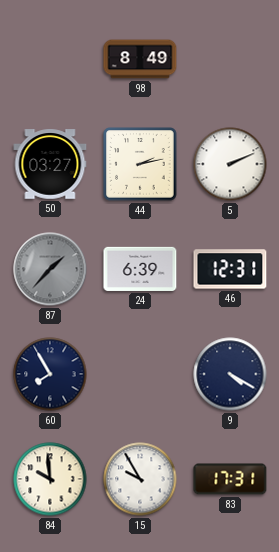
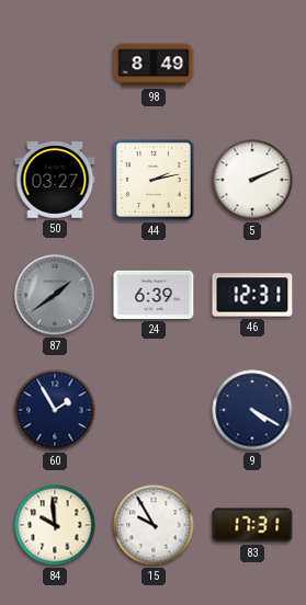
87: 1:37 -> 1:39
60: 7:55 -> 1:55
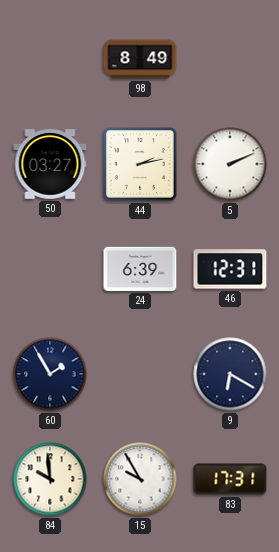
87: 1:39 -> none
9: 4:20 -> 6:20
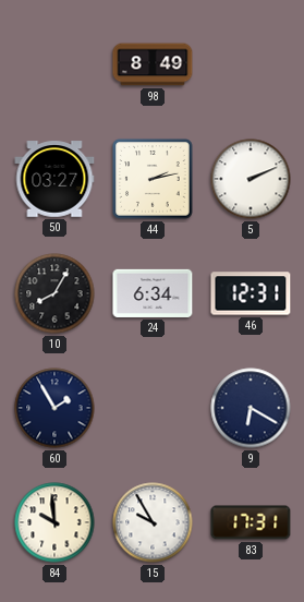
10: none -> 8:05
24: 6:39 -> 6:34
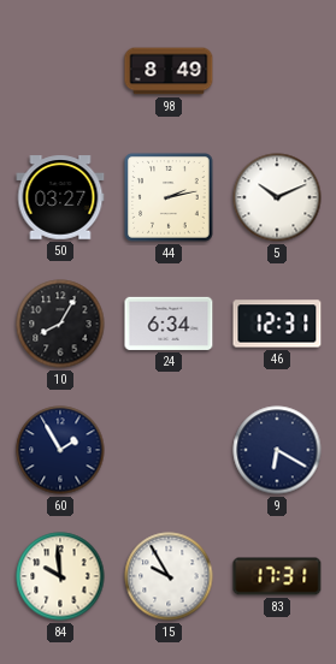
5: 2:11 -> 10:11
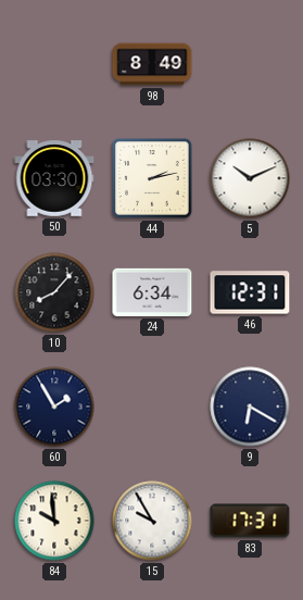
50: 03:27 -> 03:30
10: 8:05 -> 8:07
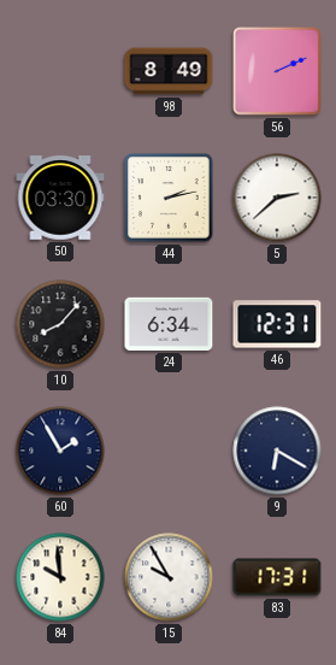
56: none -> 2:11
5: 10:11 -> 2:38
